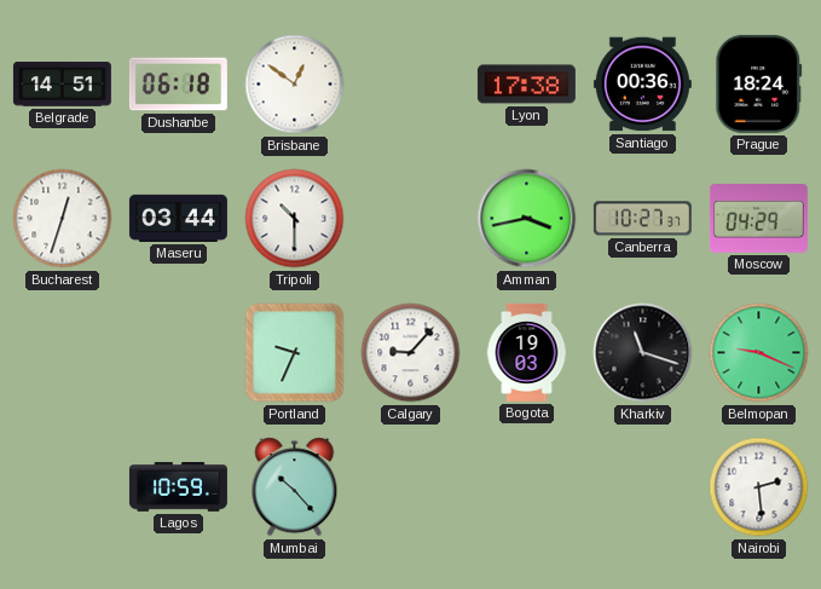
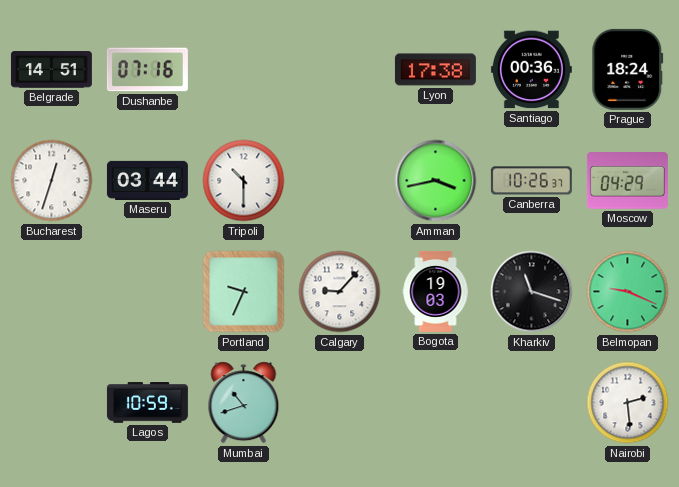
Dushanbe: 06:18 -> 07:16
Brisbane: 12:51 -> none
Canberra: 10:27 -> 10:26
Mumbai: 10:23 -> 10:42
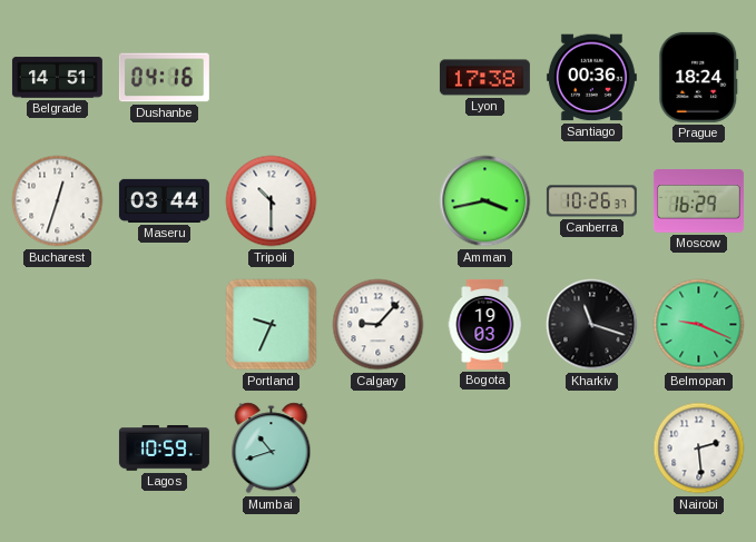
Dushanbe: 07:16 -> 04:16
Moscow: 04:29 -> 16:29
